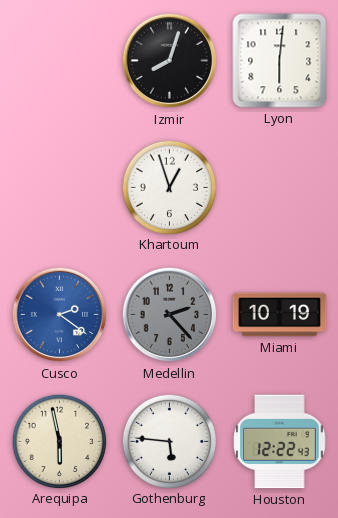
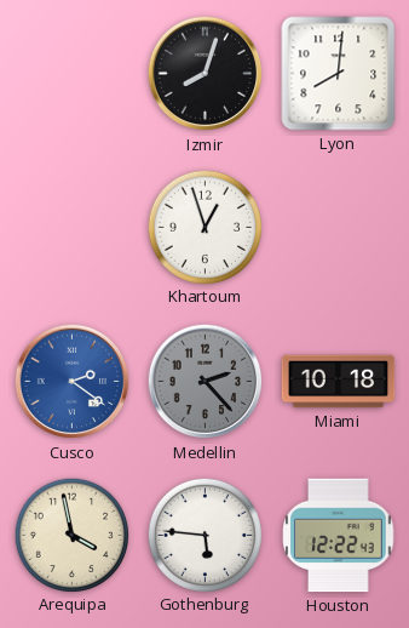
Lyon: 6:01 -> 8:01
Miami: 10:19 -> 10:18
Arequipa: 5:58 -> 3:58
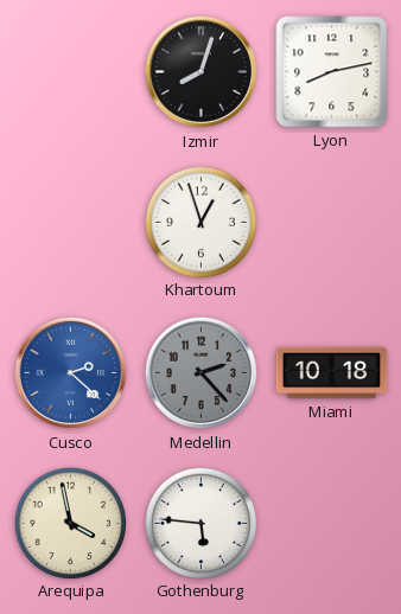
Lyon: 8:01 -> 8:13
Cusco: 2:21 -> 2:22
Houston: 12:22 -> none
